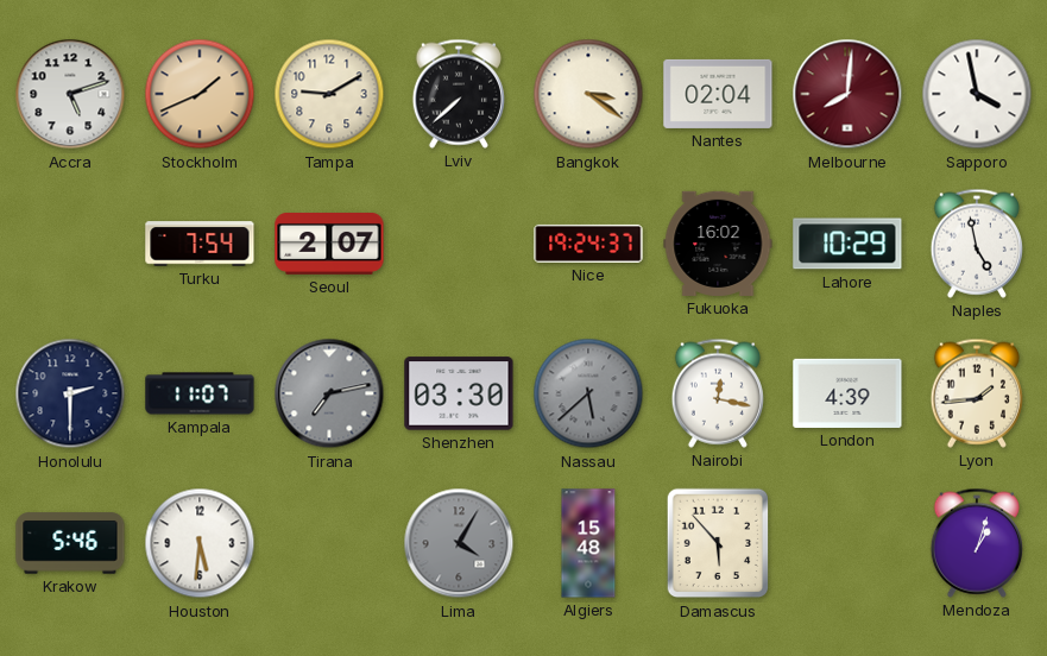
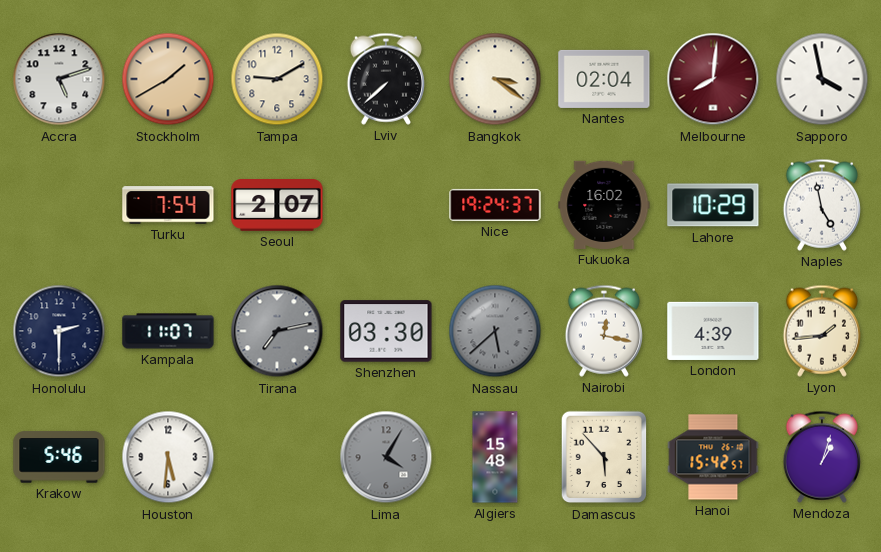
Stockholm: 1:41 -> 1:40
Hanoi: none -> 15:42
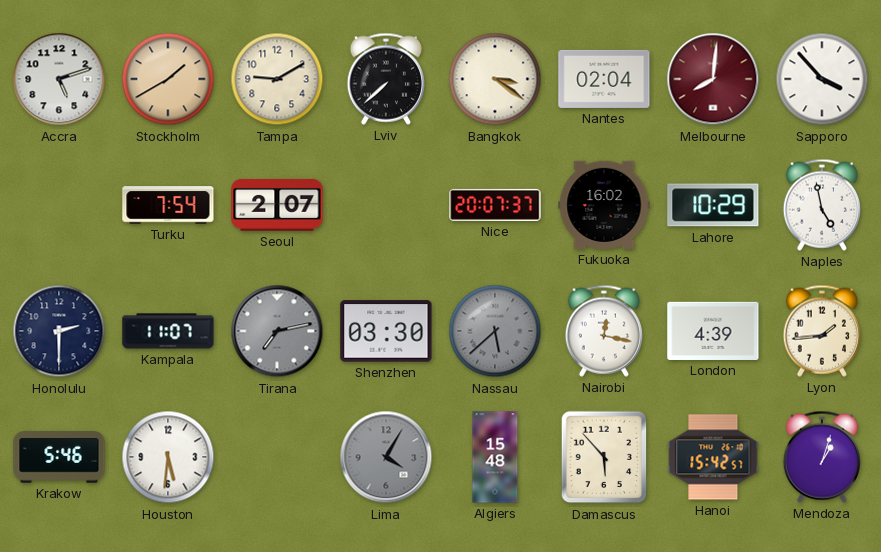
Sapporo: 3:58 -> 3:53
Nice: 19:24 -> 20:07
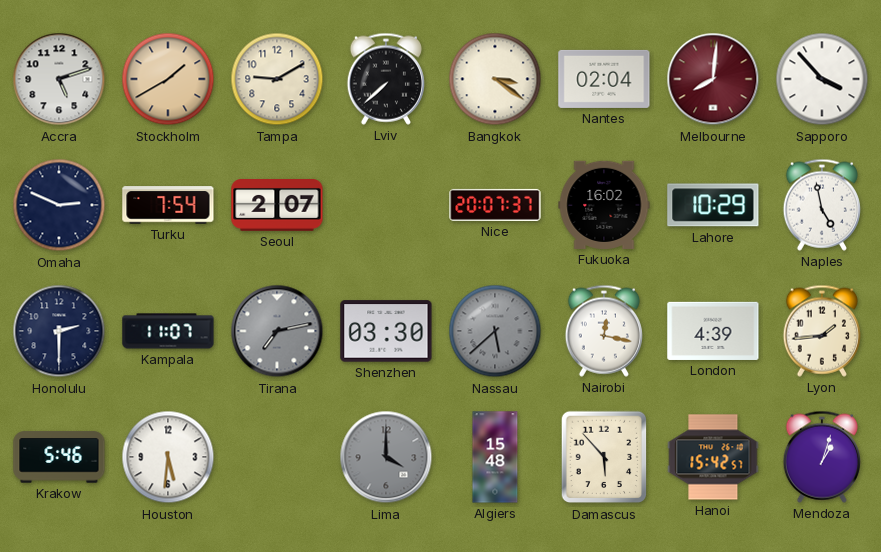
Omaha: none -> 2:49
Lima: 4:05 -> 4:00
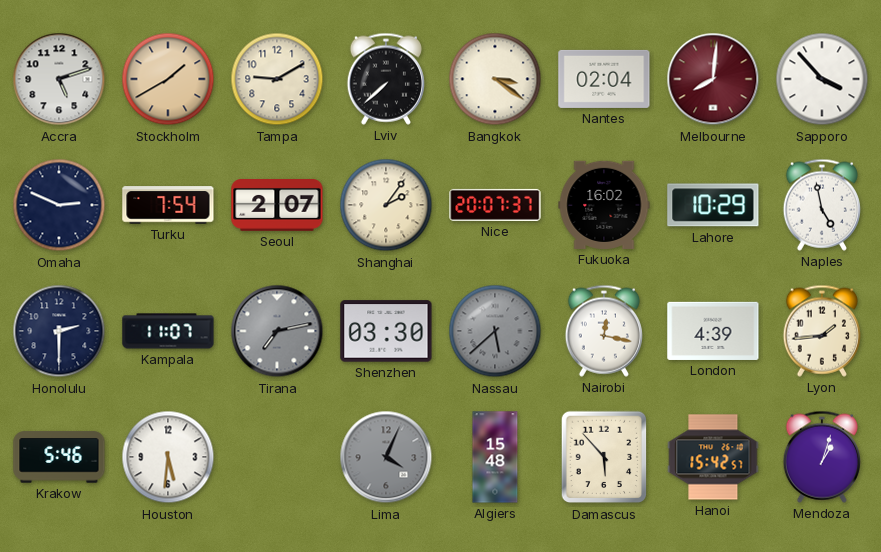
Shanghai: none -> 2:06
Lima: 4:00 -> 4:04
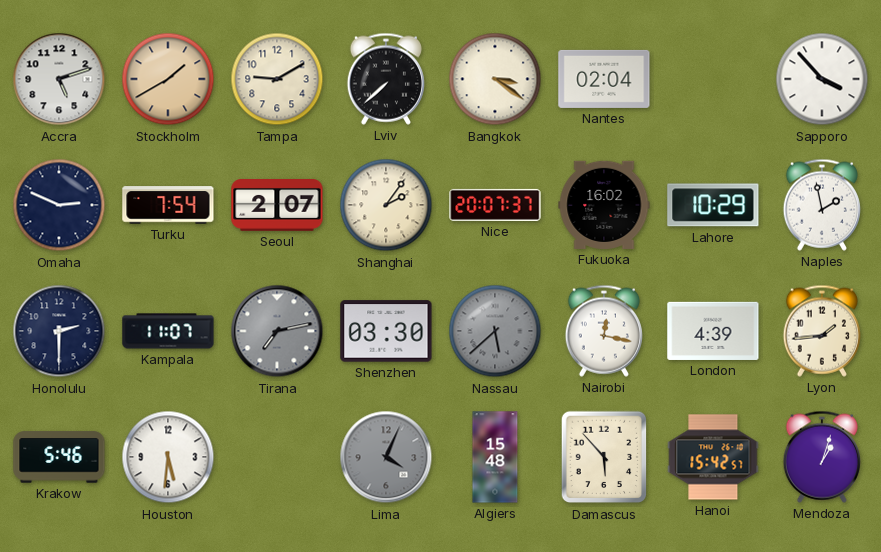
Melbourne: 8:01 -> none
Naples: 4:58 -> 1:58
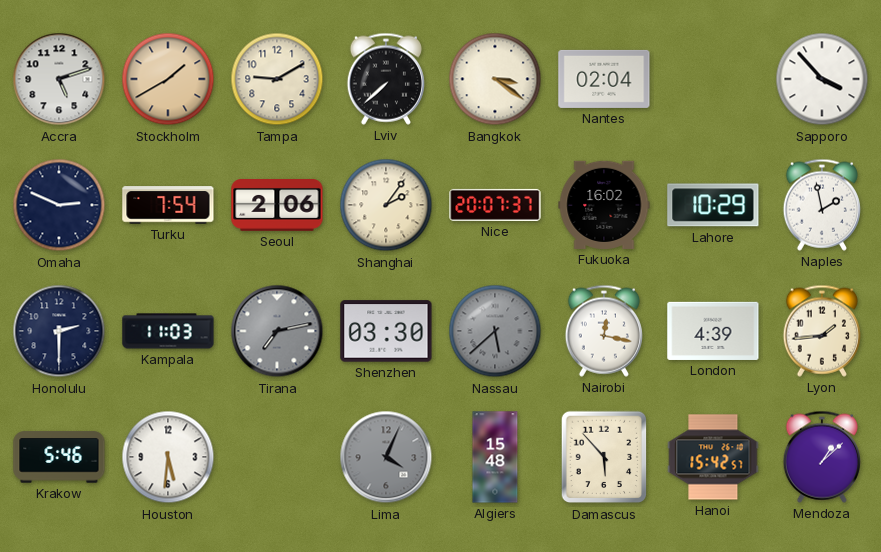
Seoul: 2:07 -> 2:06
Kampala: 11:07 -> 11:03
Mendoza: 1:03 -> 1:08
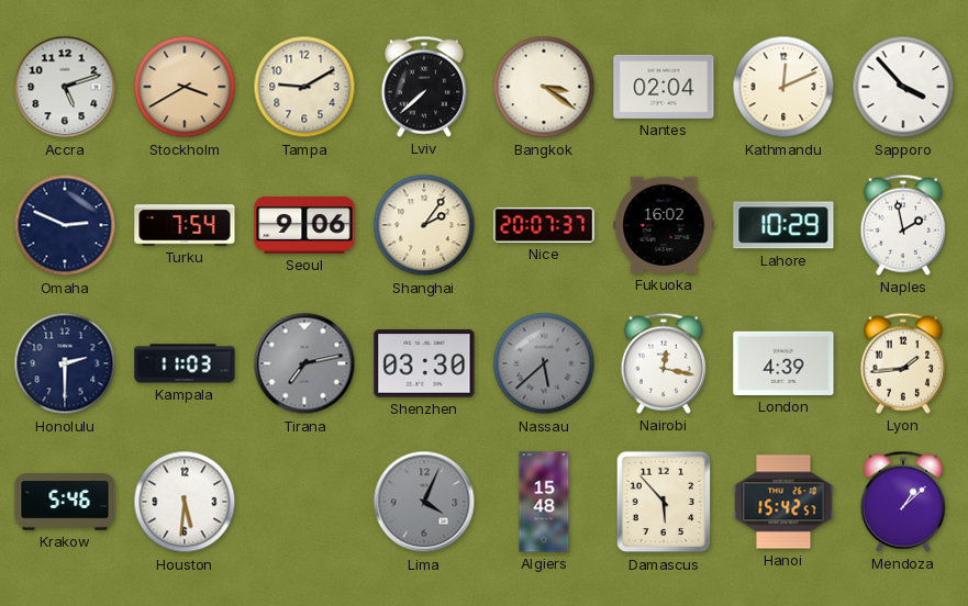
Stockholm: 1:40 -> 3:40
Kathmandu: none -> 12:11
Seoul: 2:06 -> 9:06
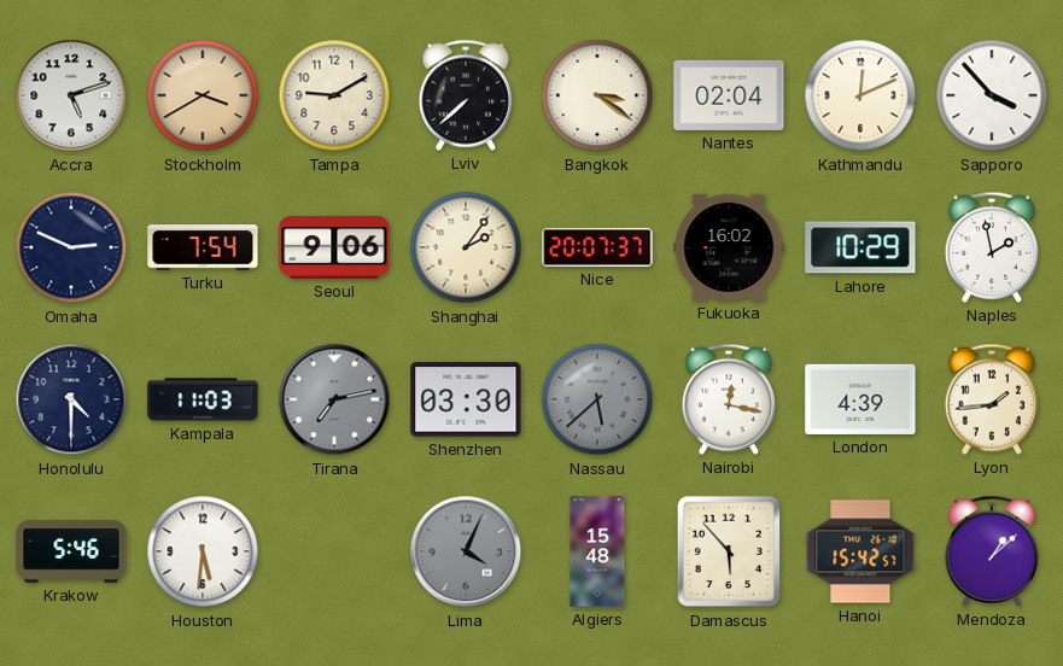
Honolulu: 2:30 -> 4:30
